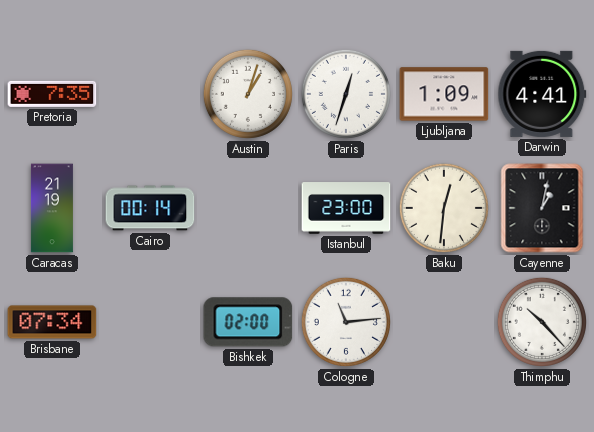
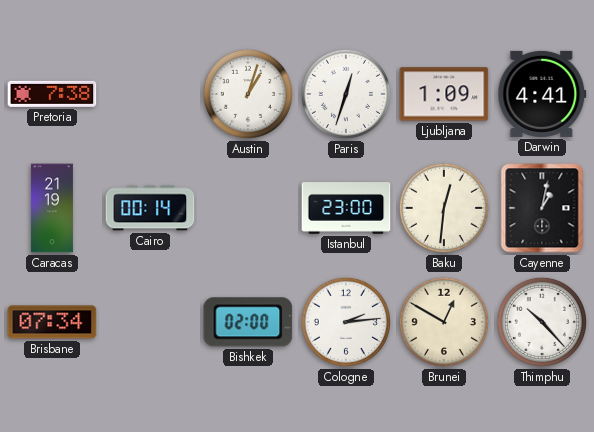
Pretoria: 7:35 -> 7:38
Cologne: 11:14 -> 2:14
Brunei: none -> 12:50
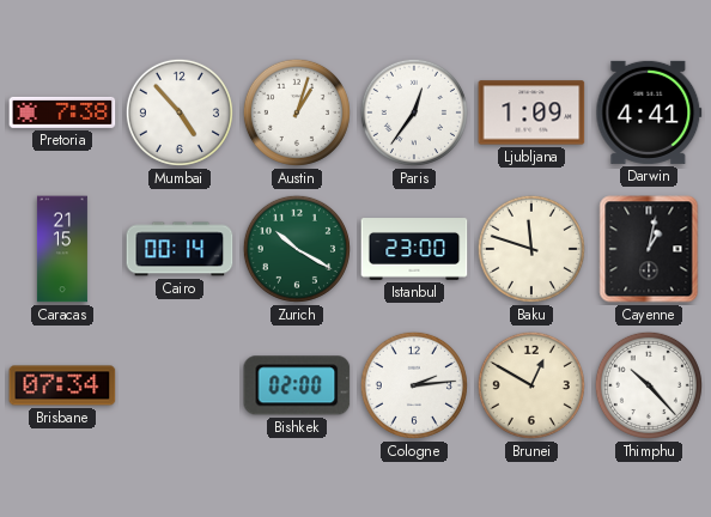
Mumbai: none -> 4:53
Paris: 12:33 -> 12:36
Caracas: 21:19 -> 21:15
Zurich: none -> 10:20
Baku: 12:31 -> 11:48
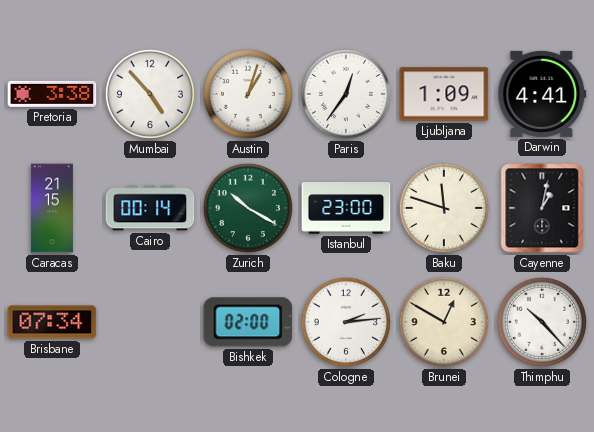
Pretoria: 7:38 -> 3:38
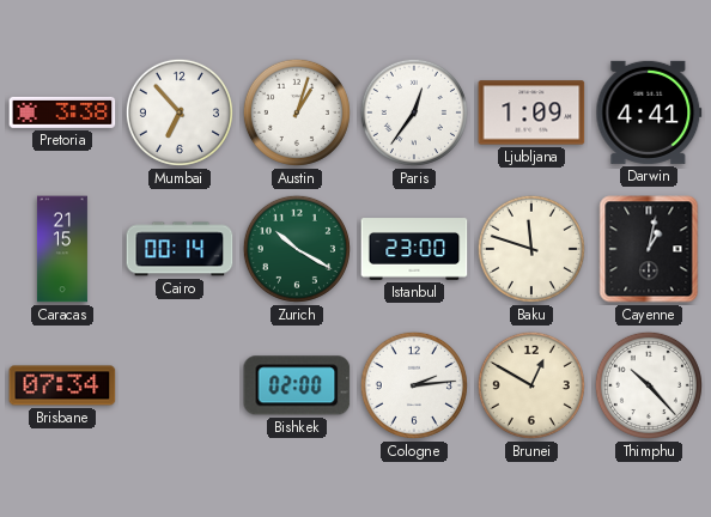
Mumbai: 4:53 -> 6:53
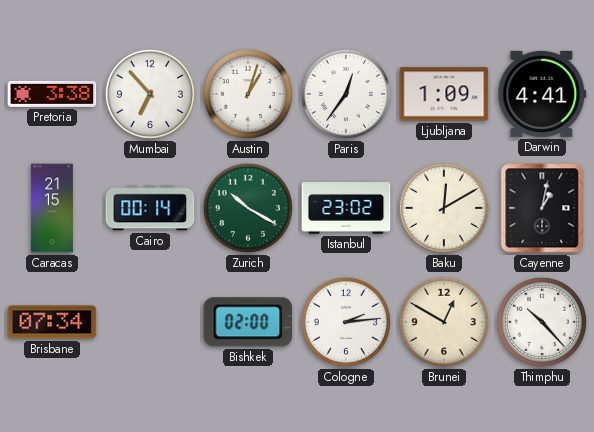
Istanbul: 23:00 -> 23:02
Baku: 11:48 -> 12:10
